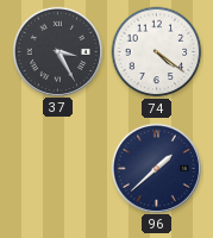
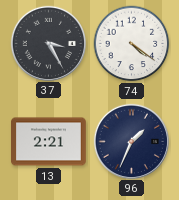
13: none -> 2:21
96: 1:38 -> 1:34
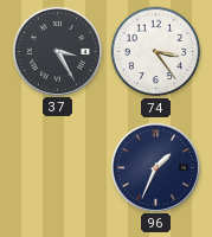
74: 4:21 -> 3:24
13: 2:21 -> none
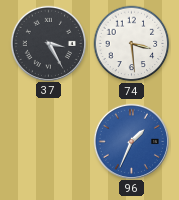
74: 3:24 -> 3:29
96 dial: navy -> blue
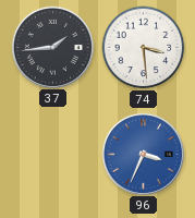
37: 3:25 -> 1:44
96: 1:34 -> 3:34
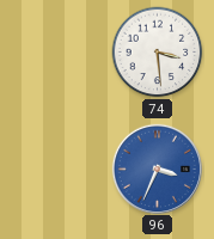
37: 1:44 -> none
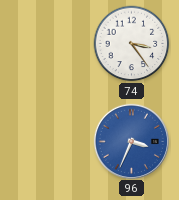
74: 3:29 -> 3:24
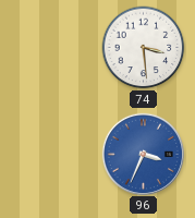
74: 3:24 -> 3:29
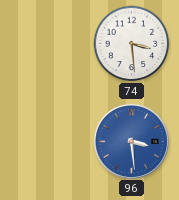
96: 3:34 -> 3:29
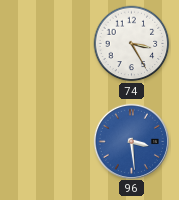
74: 3:29 -> 3:25
